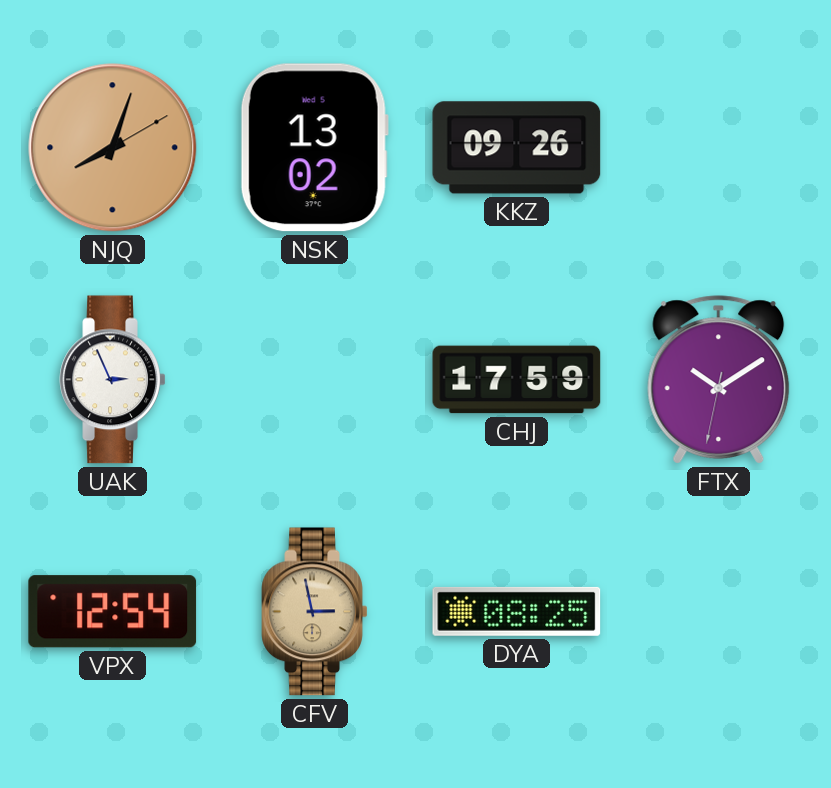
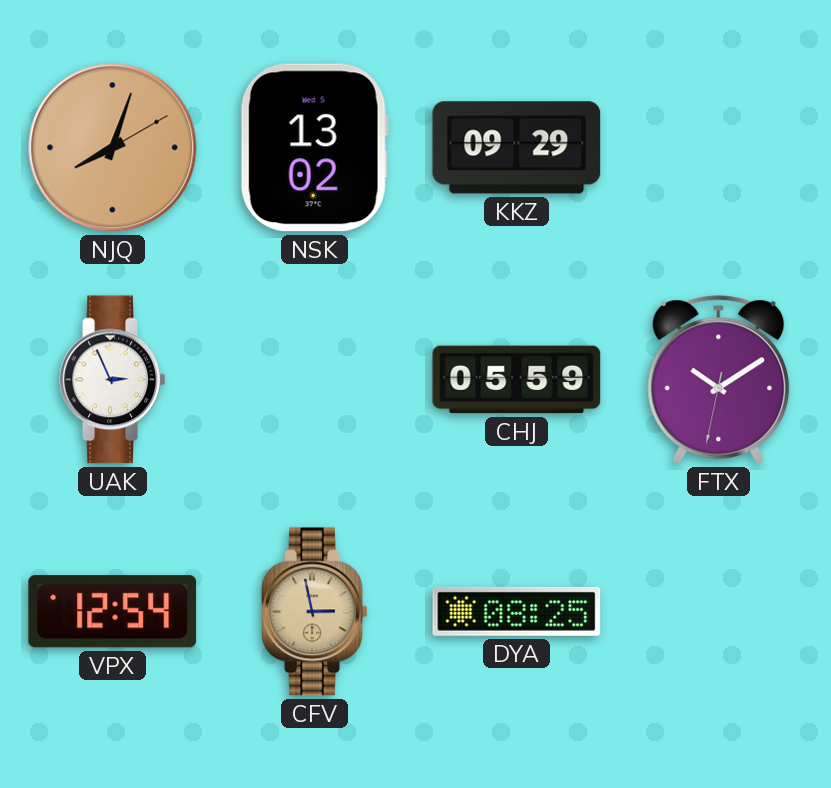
KKZ: 09:26 -> 09:29
CHJ: 17:59 -> 05:59
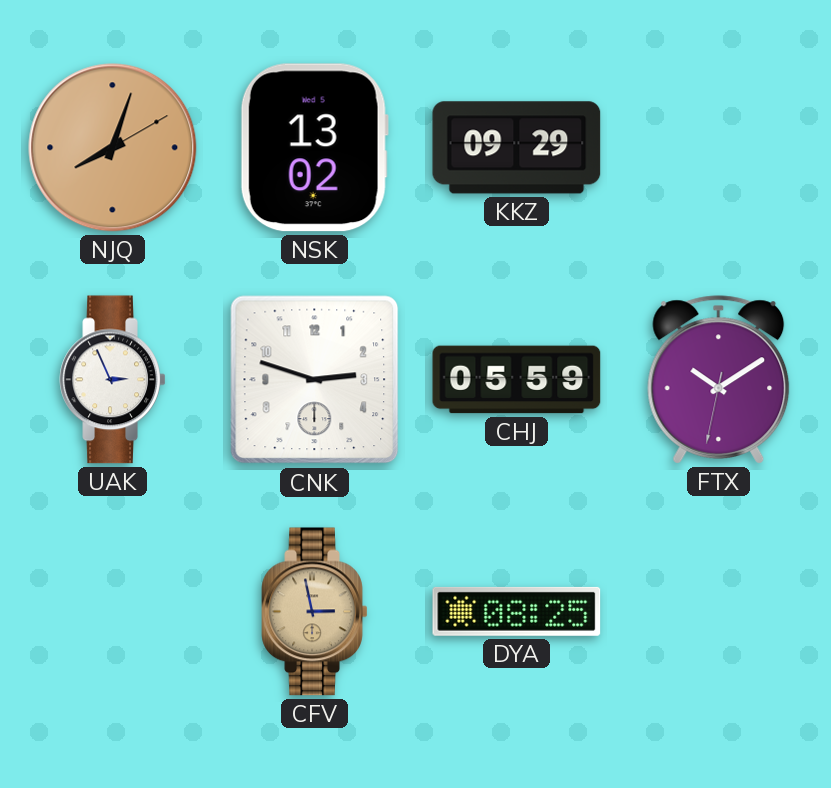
CNK: none -> 2:48
VPX: 12:54 -> none
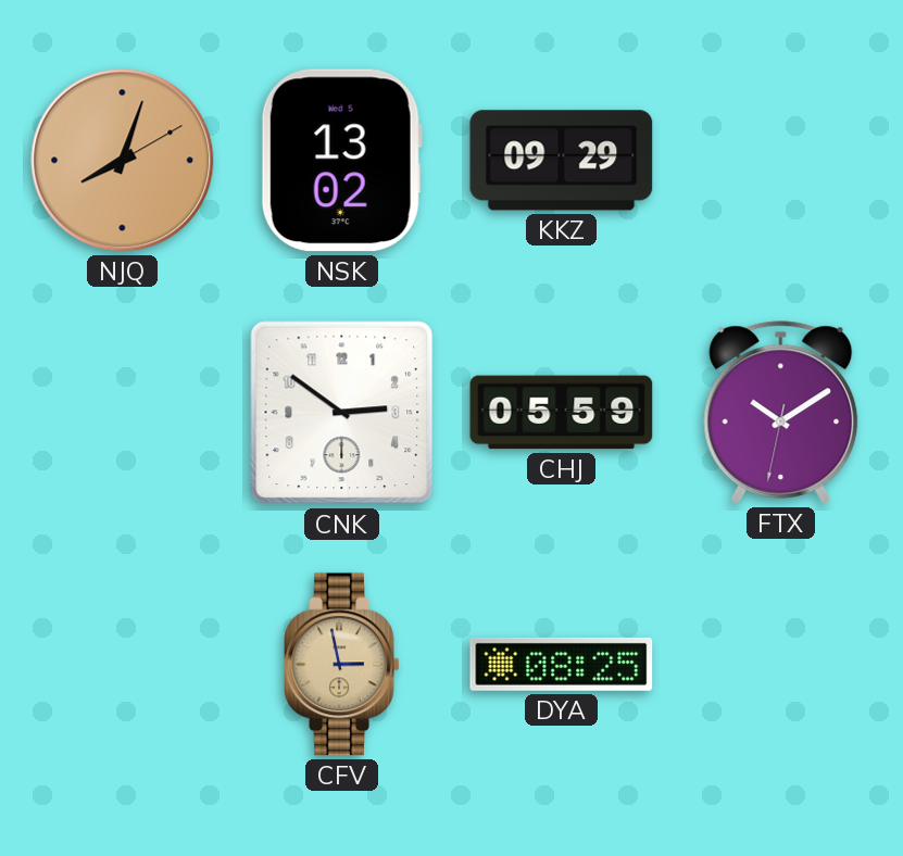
UAK: 2:56 -> none
CNK: 2:48 -> 2:51
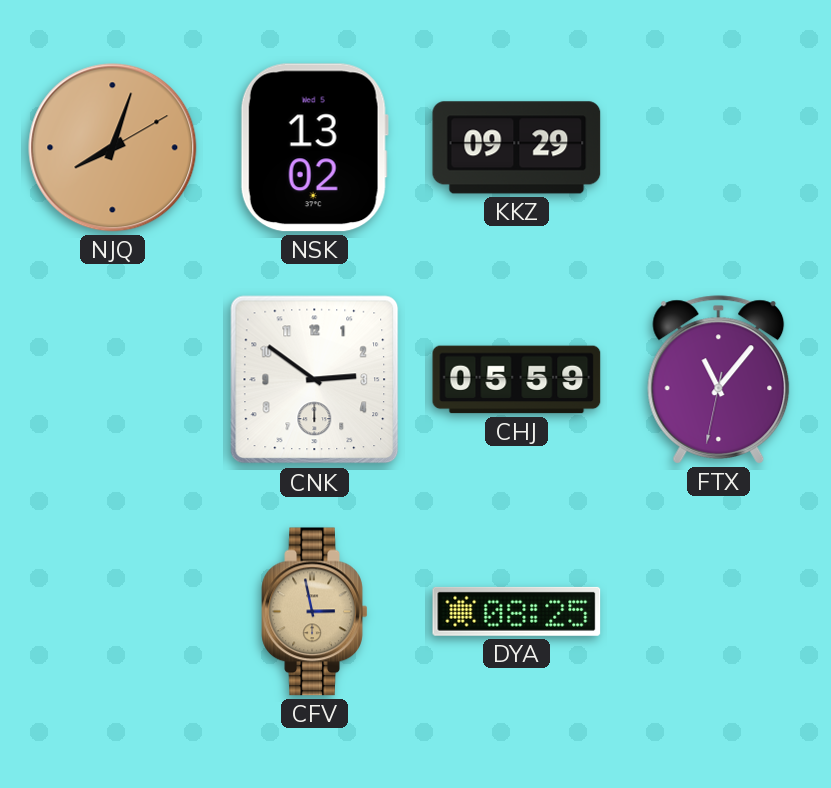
FTX: 10:09 -> 11:06
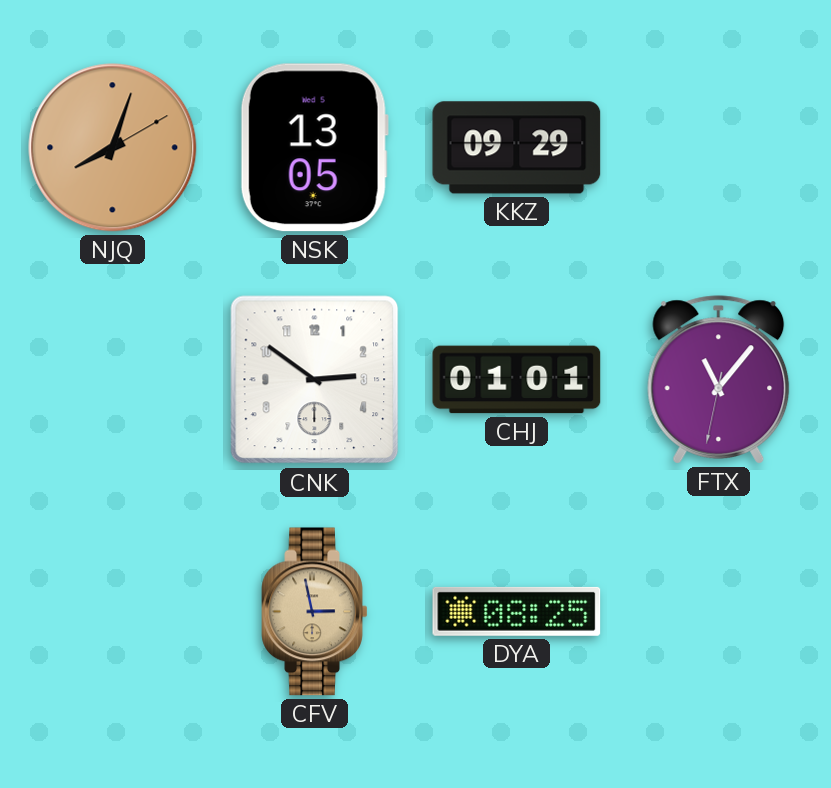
NSK: 13:02 -> 13:05
CHJ: 05:59 -> 01:01
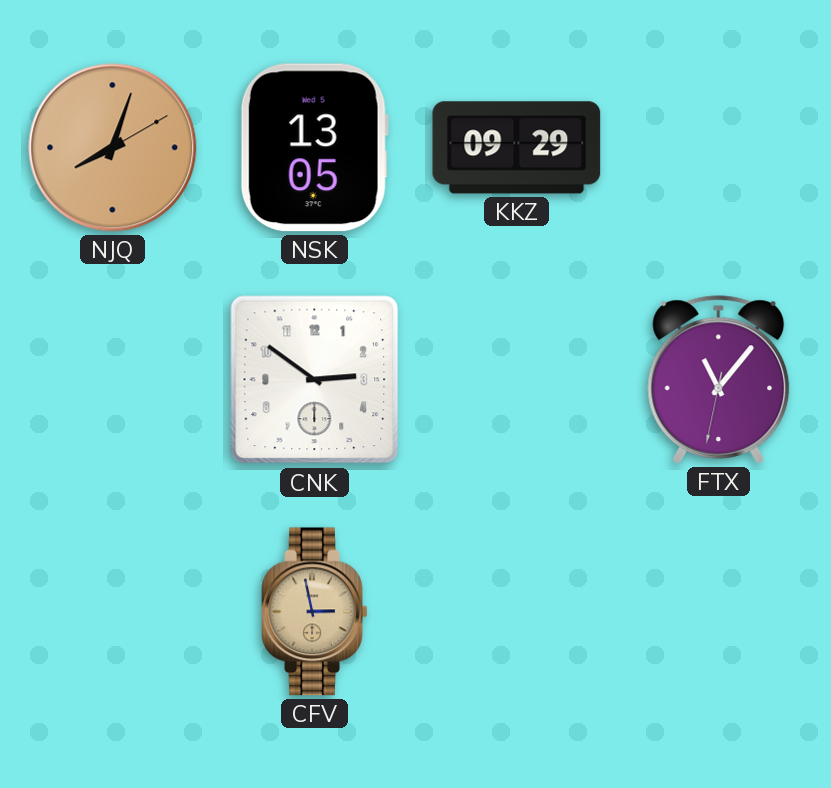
CHJ: 01:01 -> none
DYA: 08:25 -> none
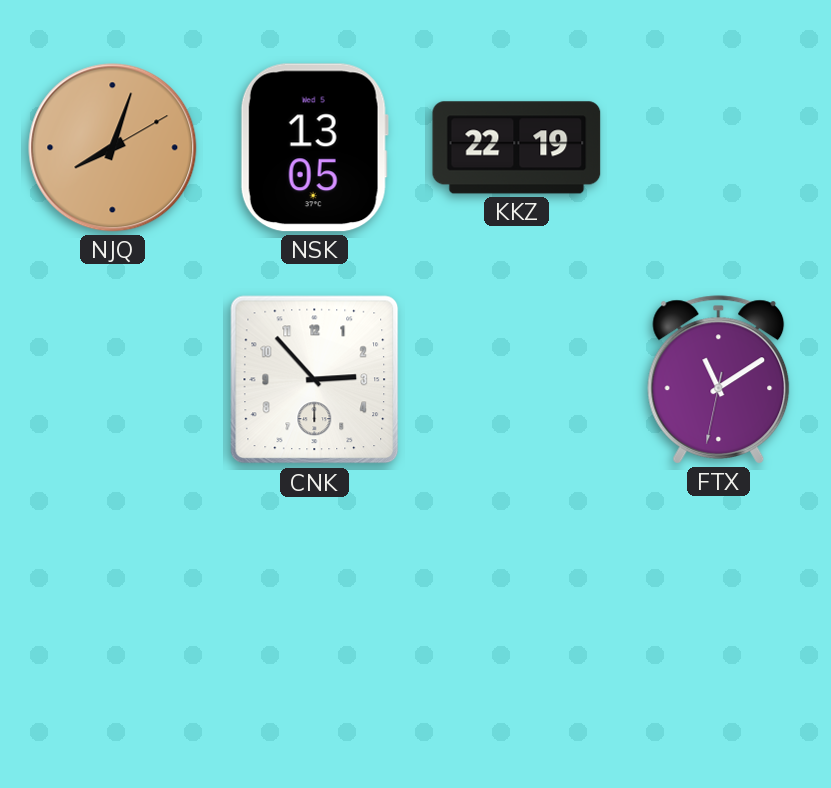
KKZ: 09:29 -> 22:19
CNK: 2:51 -> 2:53
FTX: 11:06 -> 11:09
CFV: 2:58 -> none
